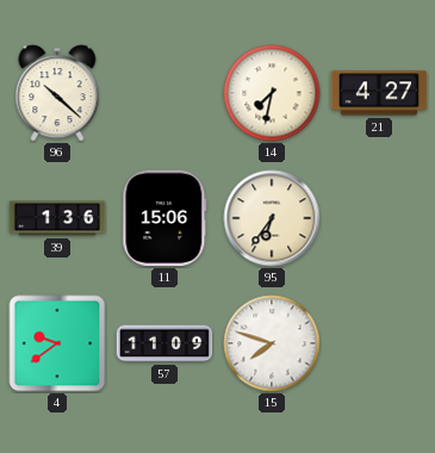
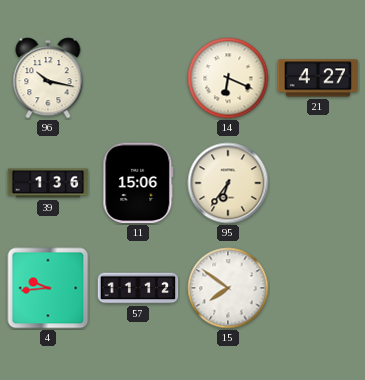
96: 10:22 -> 10:17
14: 7:32 -> 6:19
4: 9:39 -> 9:44
57: 11:09 -> 11:12
15: 7:48 -> 7:51
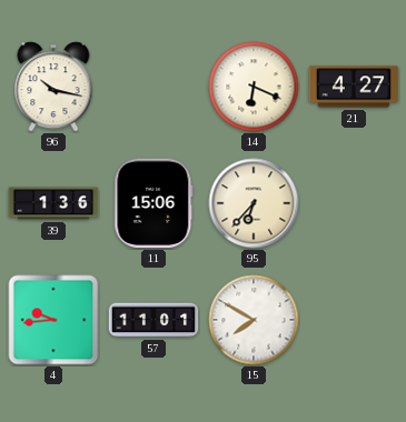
95: 6:36 -> 6:37
57: 11:12 -> 11:01
15: 7:51 -> 7:50
